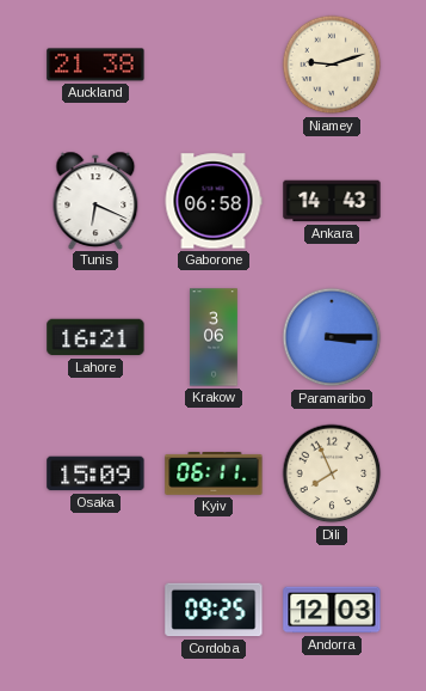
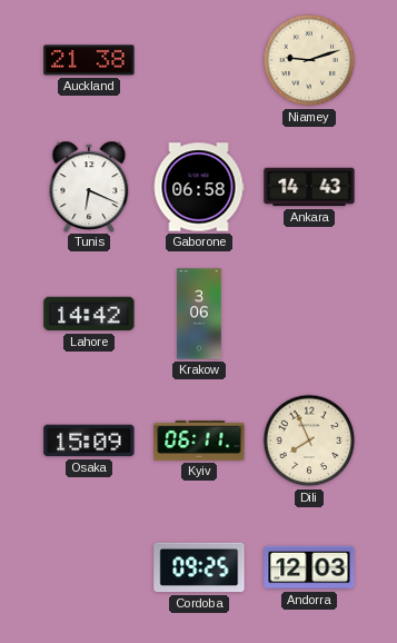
Lahore: 16:21 -> 14:42
Paramaribo: 3:15 -> none
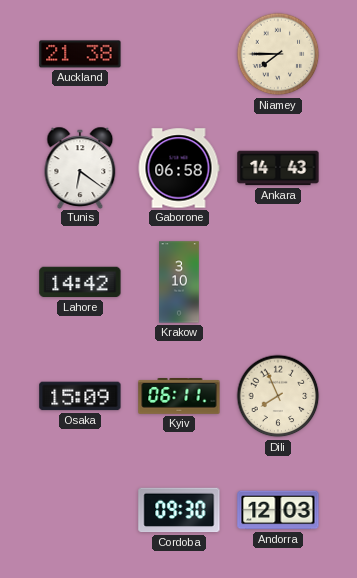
Niamey: 9:12 -> 7:45
Tunis: 6:19 -> 6:21
Krakow: 3:06 -> 3:10
Cordoba: 09:25 -> 09:30
